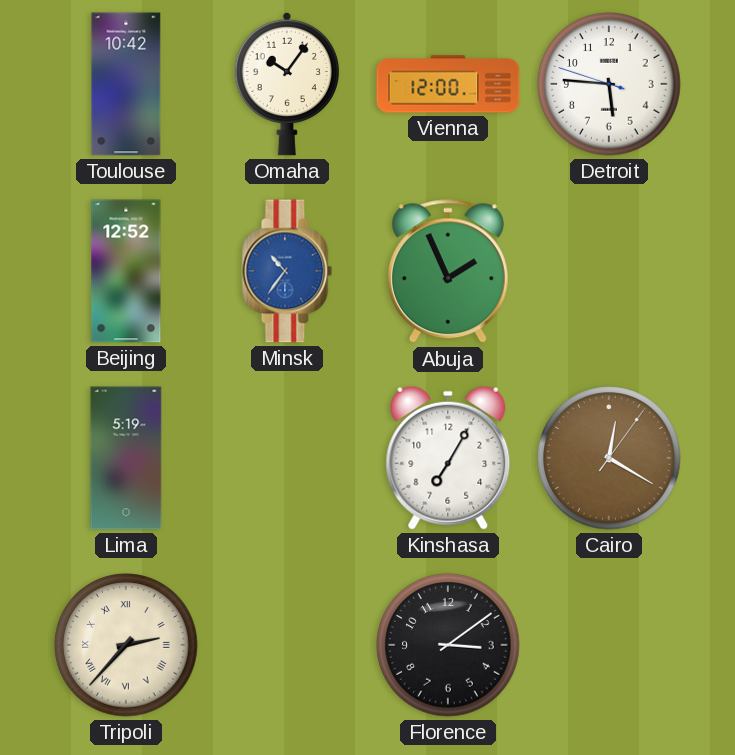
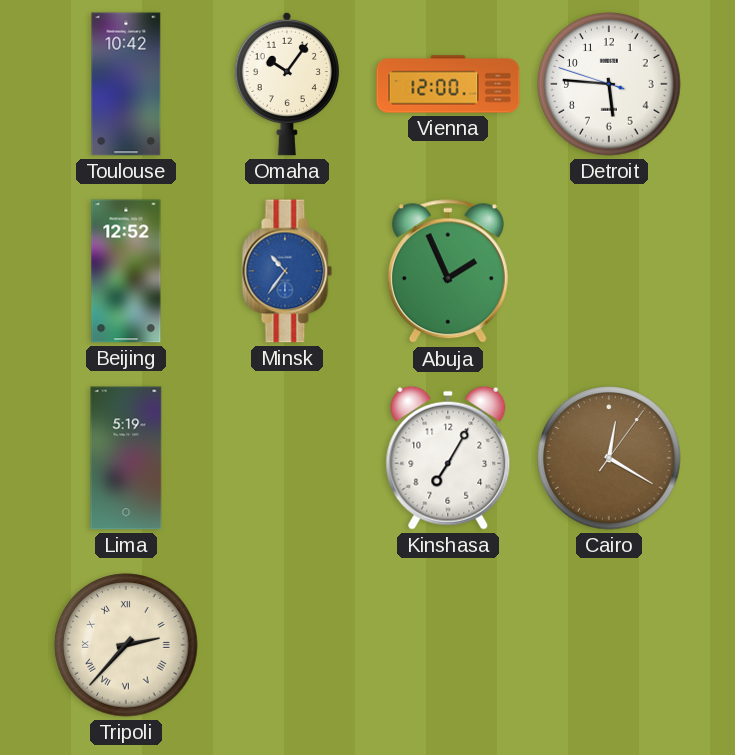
Florence: 3:09 -> none
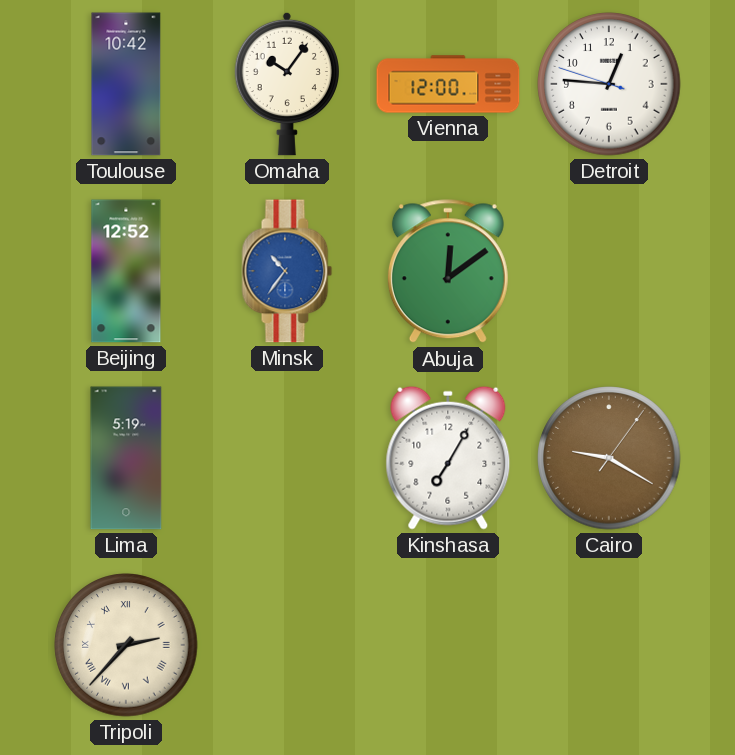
Detroit: 5:45 -> 12:45
Abuja: 1:56 -> 12:09
Cairo: 12:20 -> 9:20
